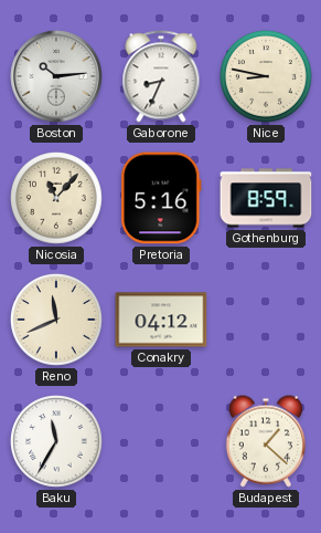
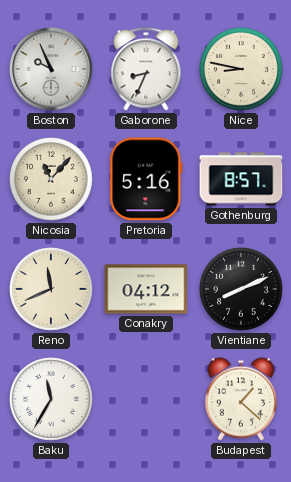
Boston: 10:14 -> 9:56
Gothenburg: 8:59 -> 8:57
Vientiane: none -> 8:11
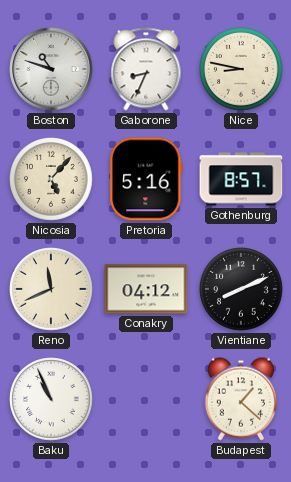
Boston: 9:56 -> 10:48
Nicosia: 11:07 -> 5:07
Baku: 11:35 -> 10:56
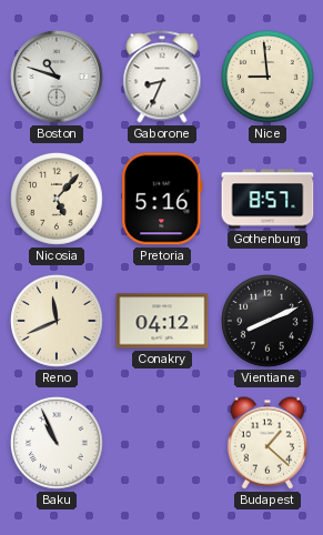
Nice: 8:47 -> 8:59
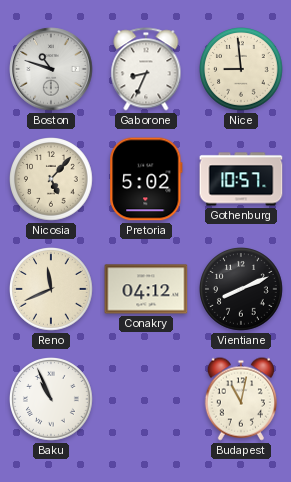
Pretoria: 5:16 -> 5:02
Gothenburg: 8:57 -> 10:57
Budapest: 1:22 -> 11:02
